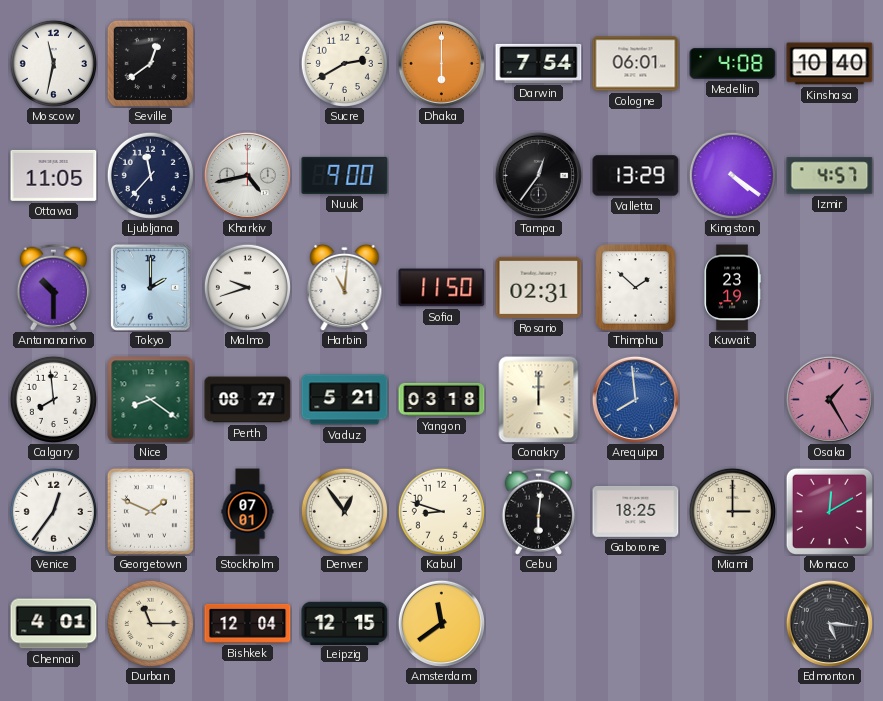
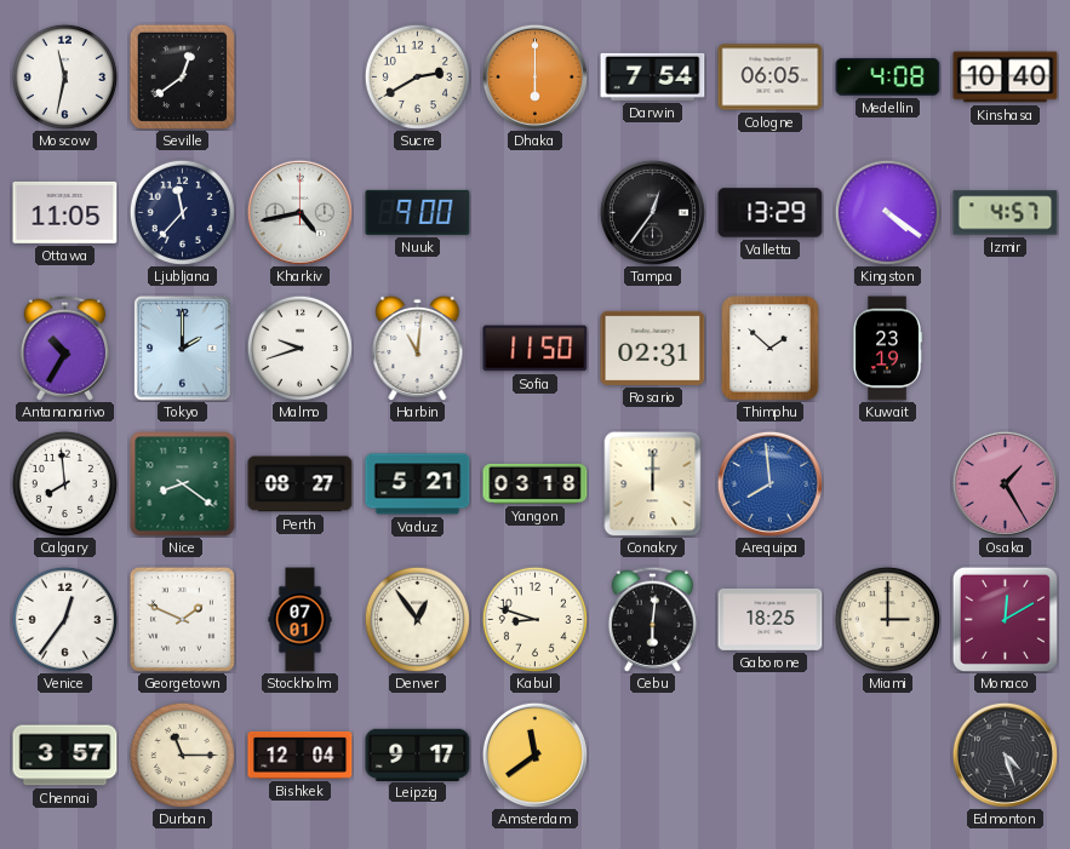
Cologne: 06:01 -> 06:05
Antananarivo: 10:30 -> 10:35
Chennai: 4:01 -> 3:57
Leipzig: 12:15 -> 9:17
Edmonton: 5:16 -> 4:27
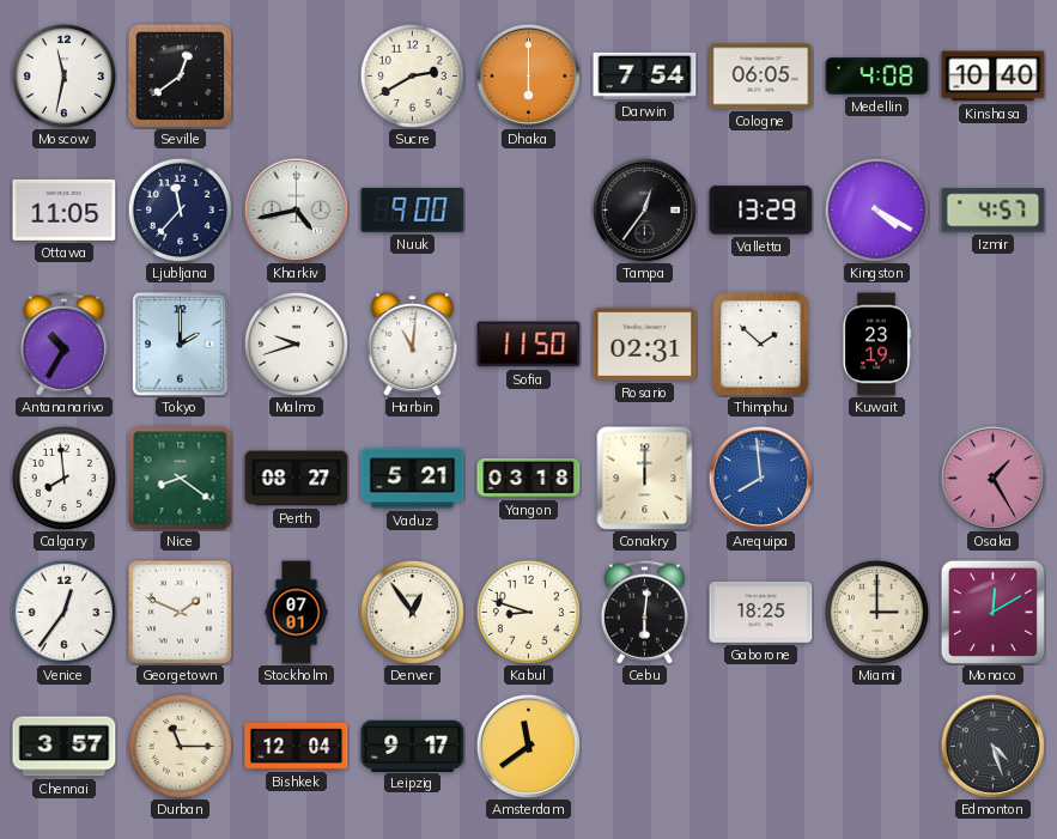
Kingston: 4:21 -> 4:20
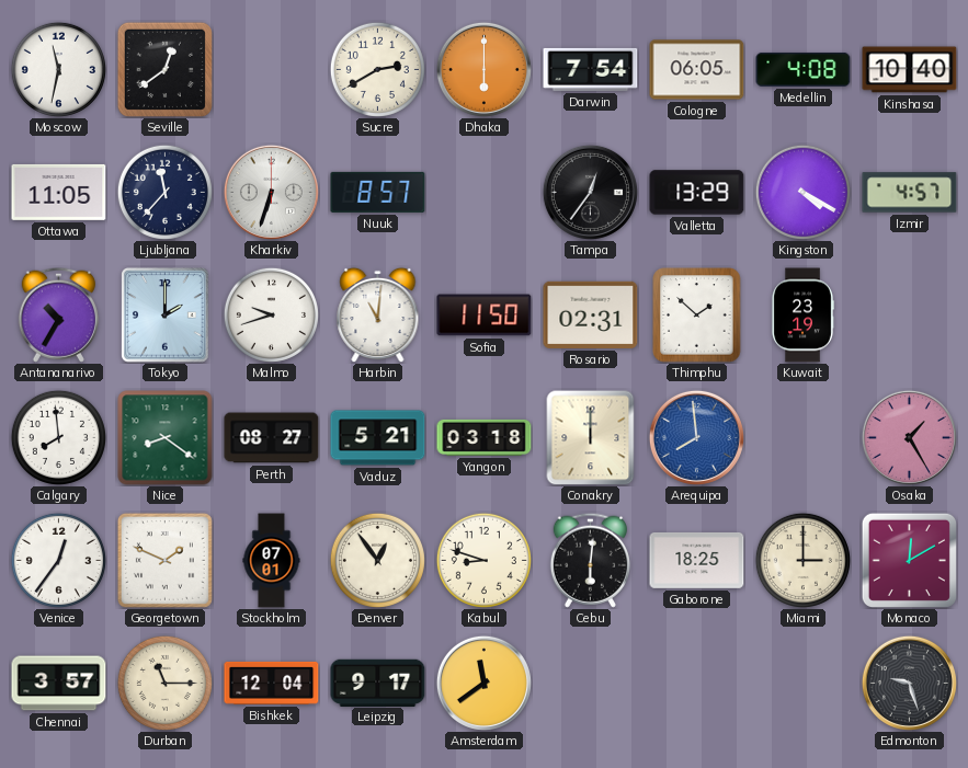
Kharkiv: 4:43 -> 6:33
Nuuk: 9:00 -> 8:57
Edmonton: 4:27 -> 9:27
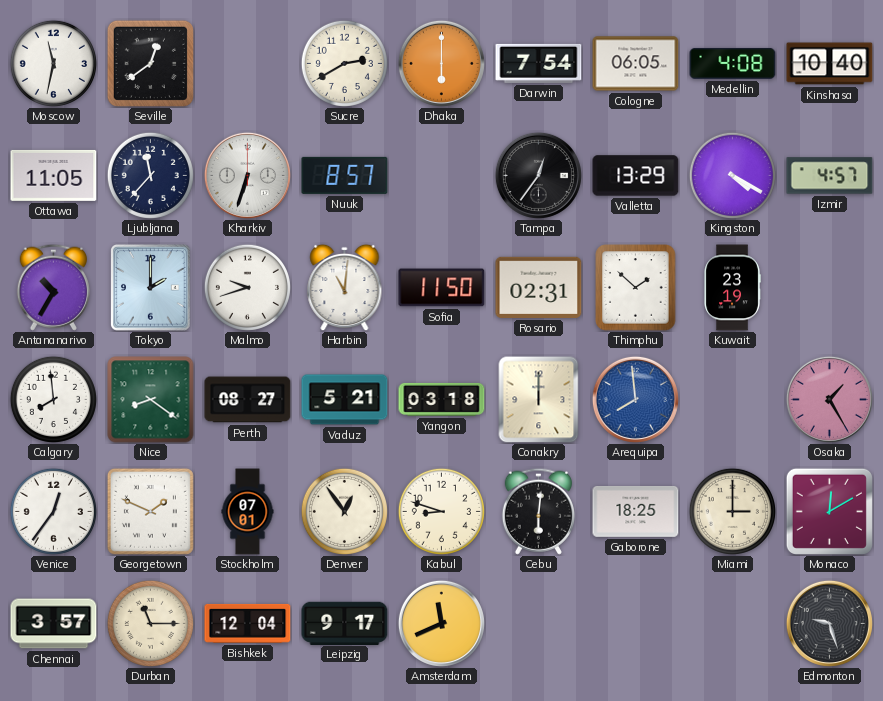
Amsterdam: 11:39 -> 11:41
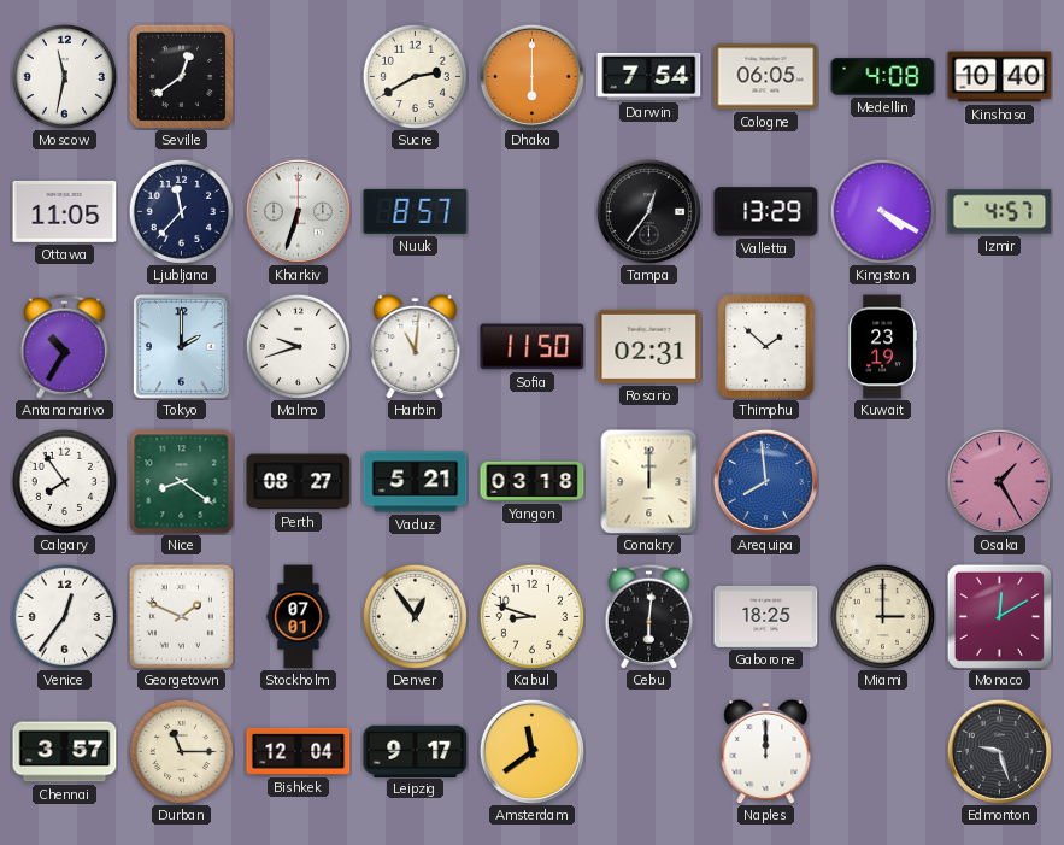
Calgary: 7:59 -> 7:54
Amsterdam: 11:41 -> 11:39
Naples: none -> 12:00
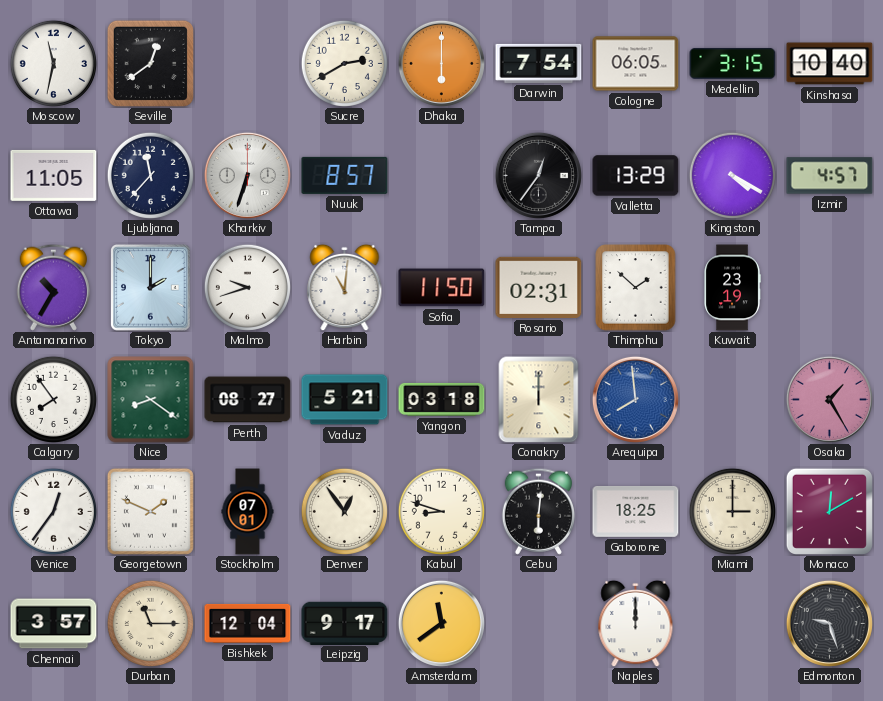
Medellin: 4:08 -> 3:15
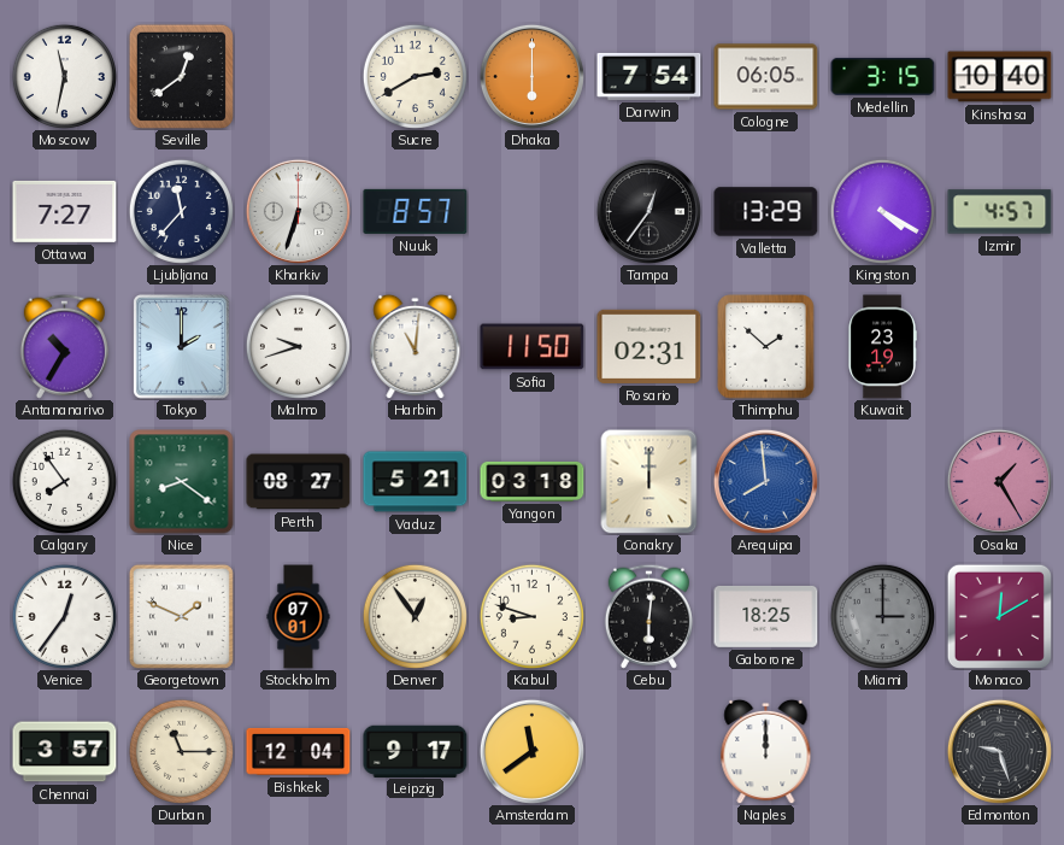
Ottawa: 11:05 -> 7:27
Miami dial: cream -> grey
